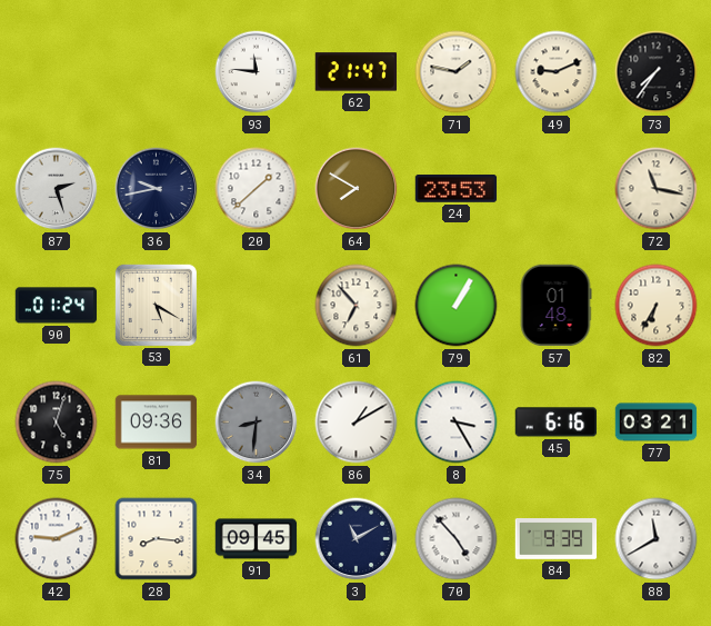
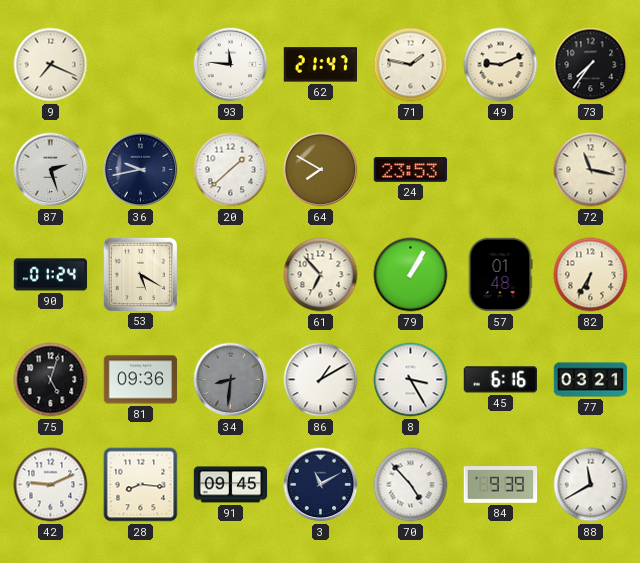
9: none -> 7:19
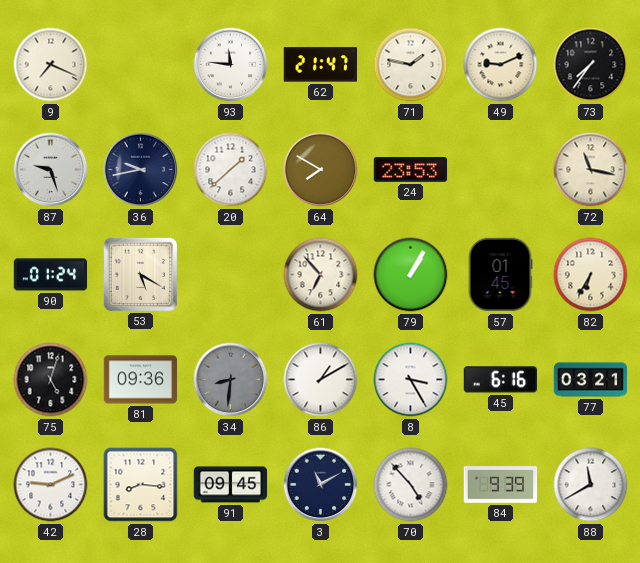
87: 2:27 -> 9:27
57: 01:48 -> 01:45
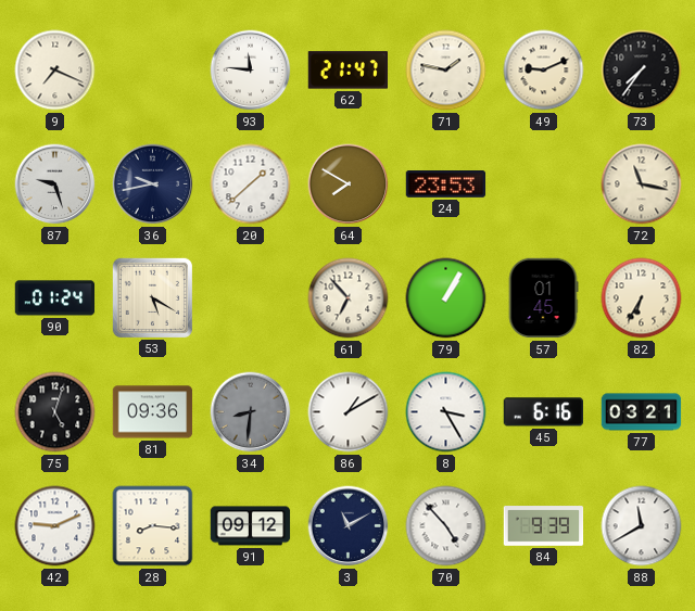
91: 09:45 -> 09:12
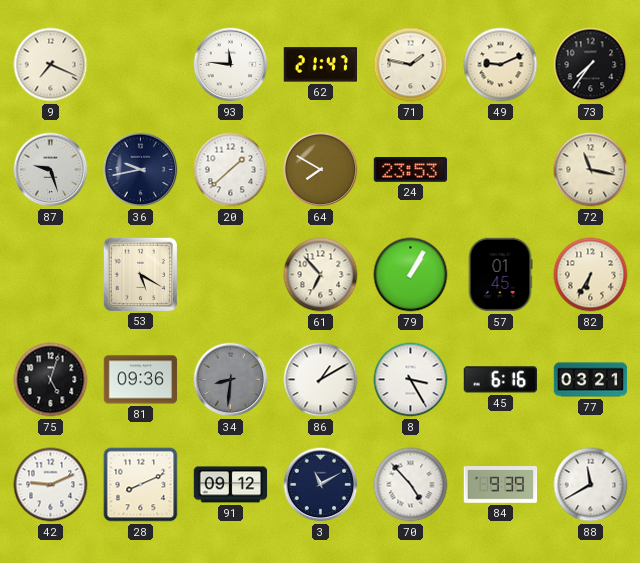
90: 01:24 -> none
28: 8:16 -> 8:11
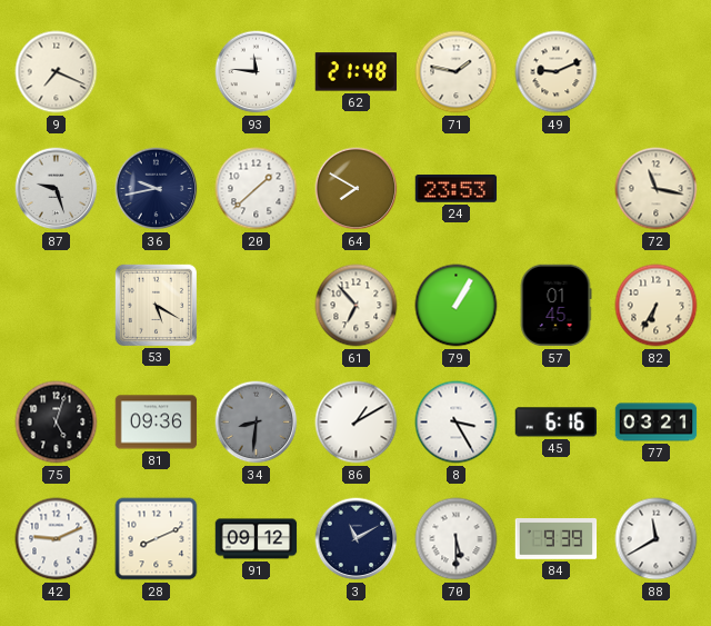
62: 21:47 -> 21:48
73: 7:36 -> none
70: 4:53 -> 5:30
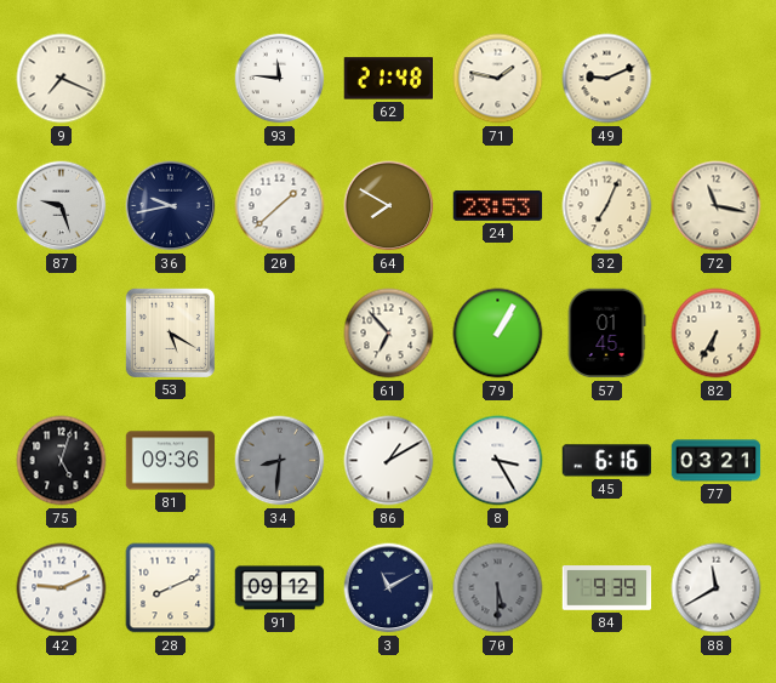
32: none -> 7:04
70 dial: white -> grey
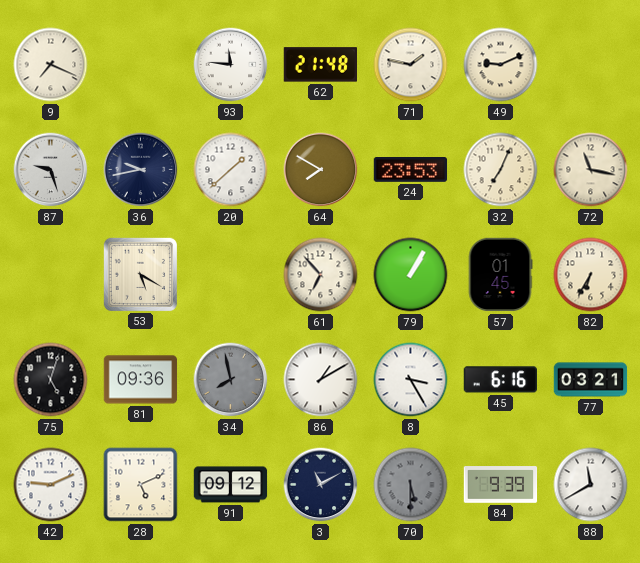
34: 8:31 -> 7:58
28: 8:11 -> 5:11
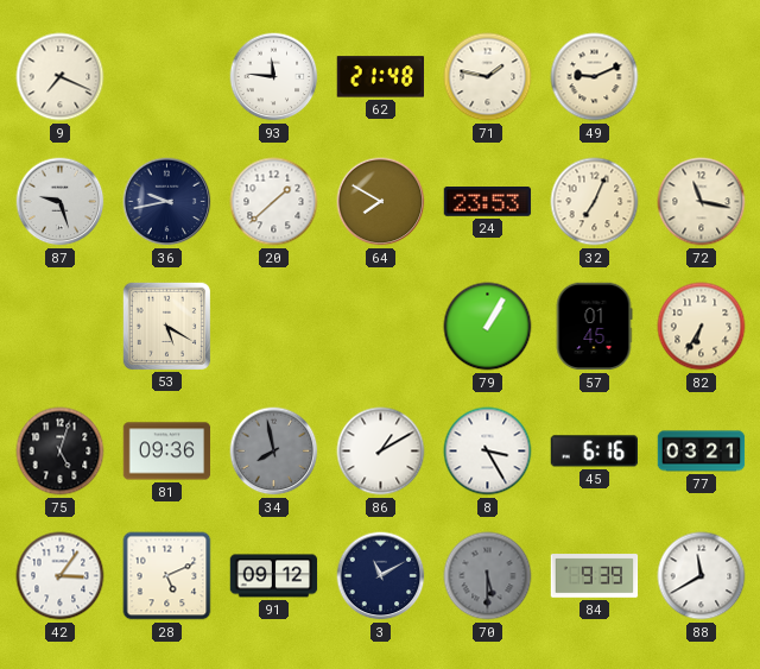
61: 6:53 -> none
42: 9:11 -> 3:06
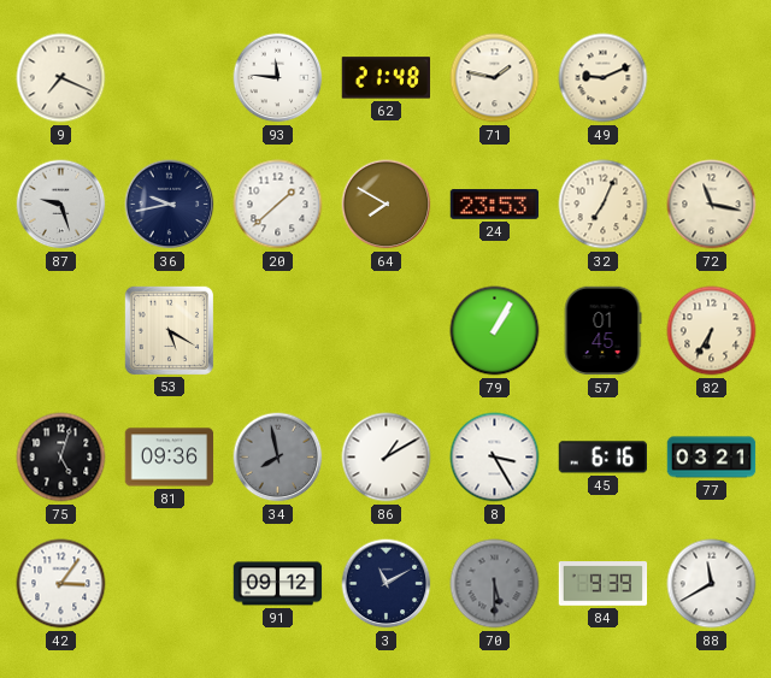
28: 5:11 -> none
